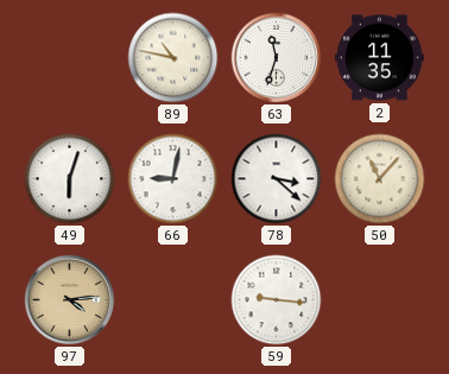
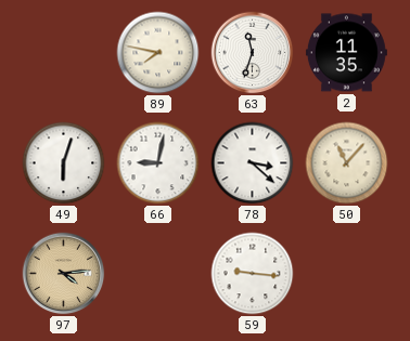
89: 10:47 -> 7:47
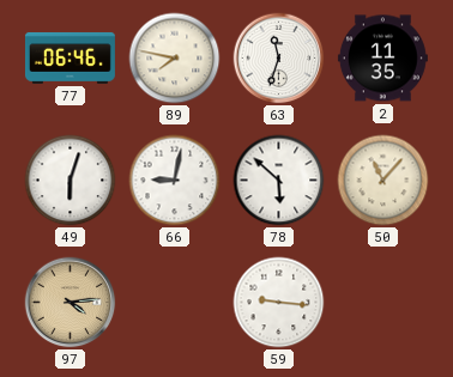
77: none -> 06:46
78: 3:22 -> 5:52
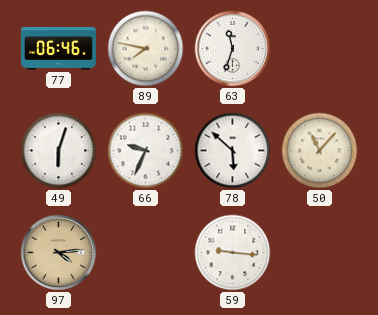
2: 11:35 -> none
66: 9:02 -> 9:34
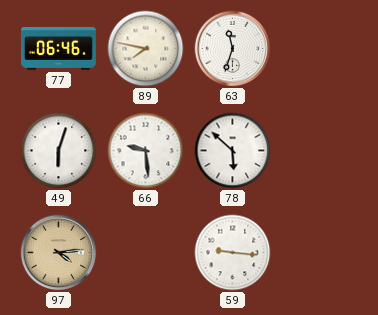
66: 9:34 -> 9:29
50: 11:07 -> none
